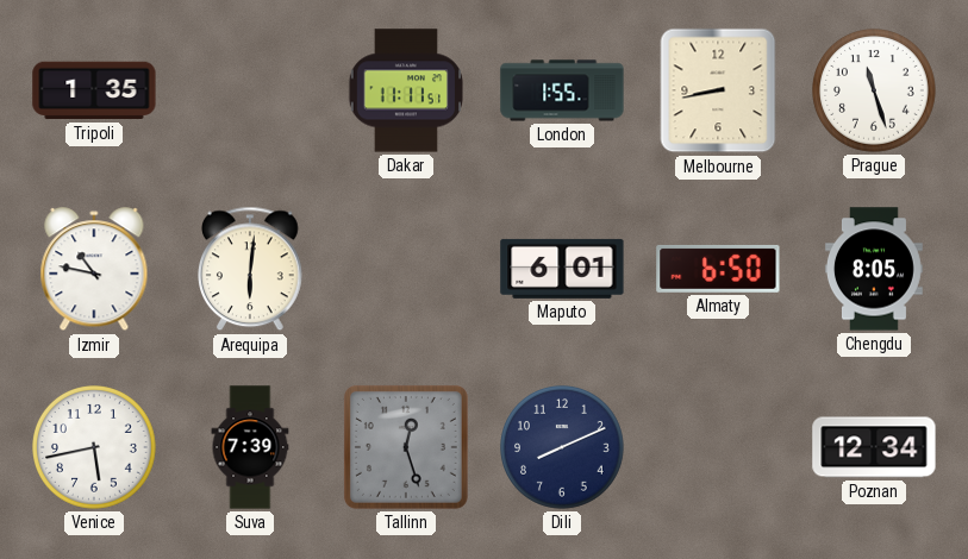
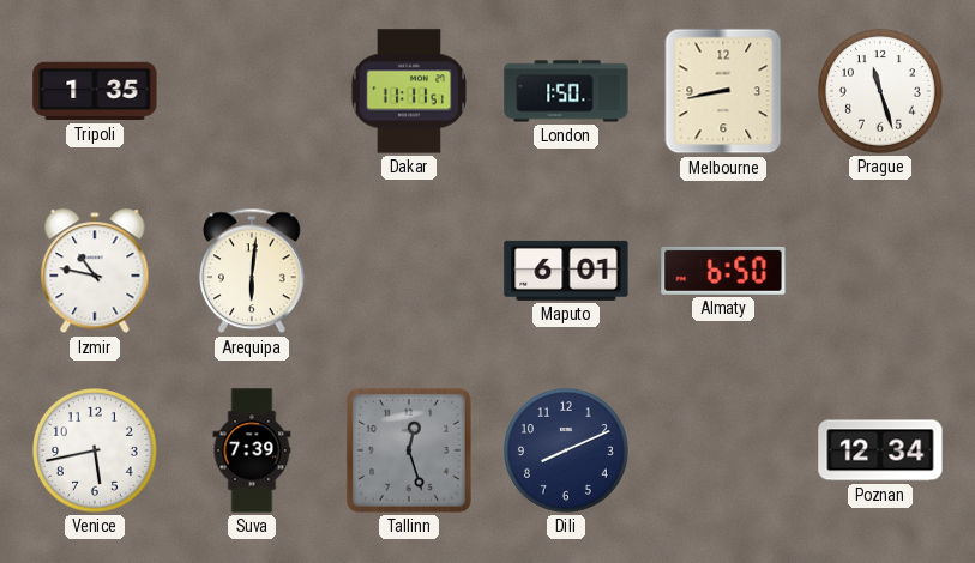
London: 1:55 -> 1:50
Chengdu: 8:05 -> none
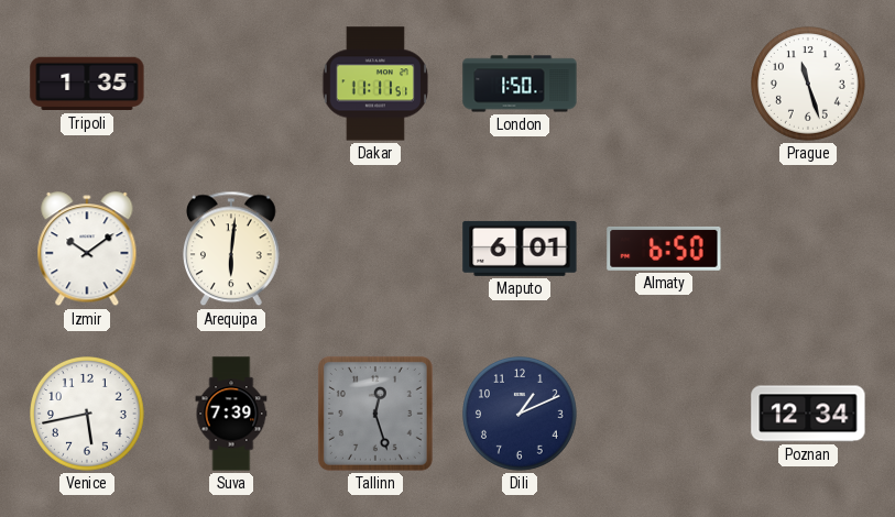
Melbourne: 8:43 -> none
Izmir: 10:47 -> 10:09
Dili: 8:11 -> 1:11
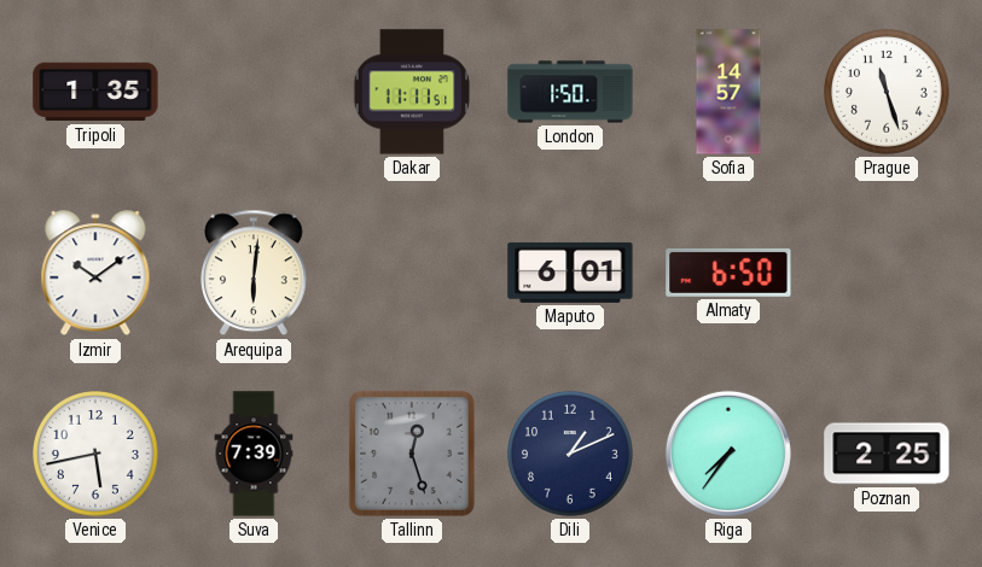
Sofia: none -> 14:57
Riga: none -> 7:36
Poznan: 12:34 -> 2:25
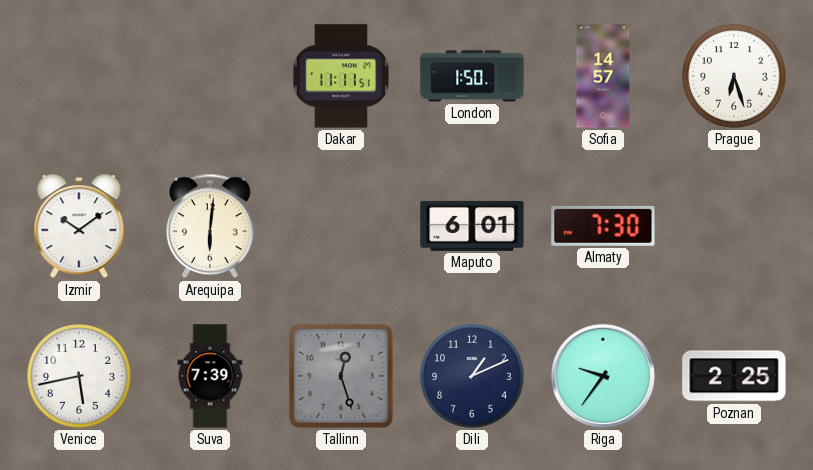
Tripoli: 1:35 -> none
Prague: 11:27 -> 6:27
Almaty: 6:50 -> 7:30
Riga: 7:36 -> 9:36
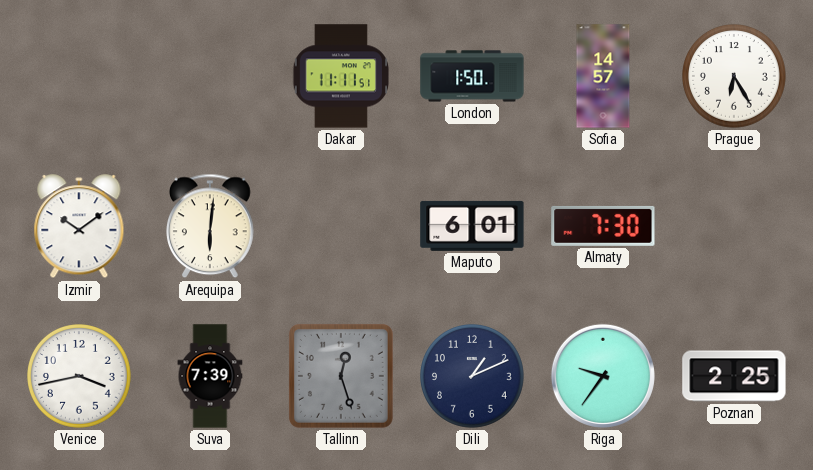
Prague: 6:27 -> 6:25
Venice: 5:43 -> 3:43
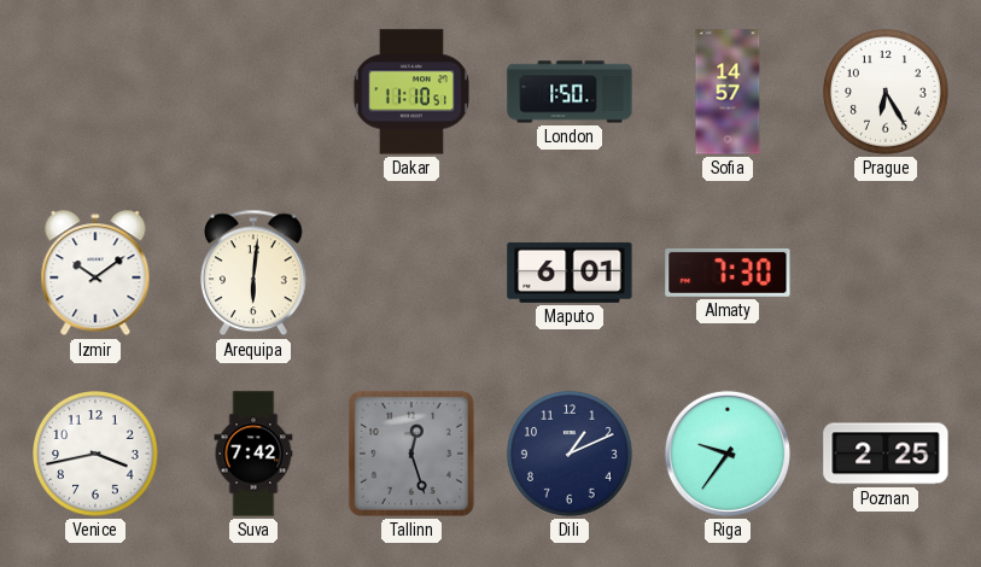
Dakar: 11:11 -> 11:10
Suva: 7:39 -> 7:42
